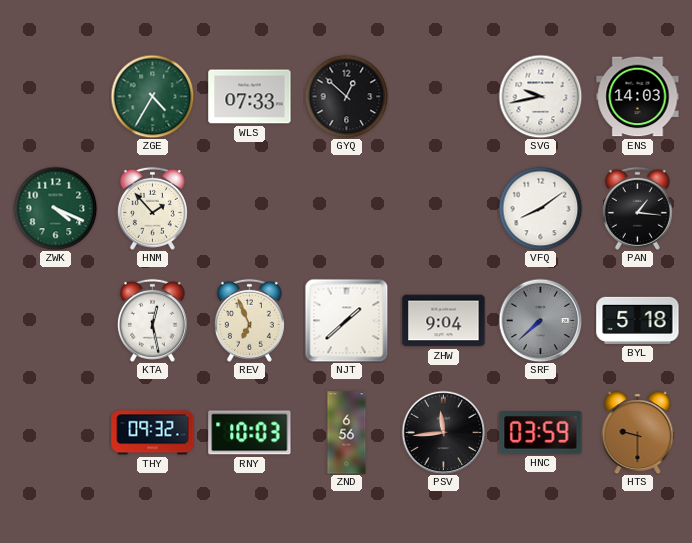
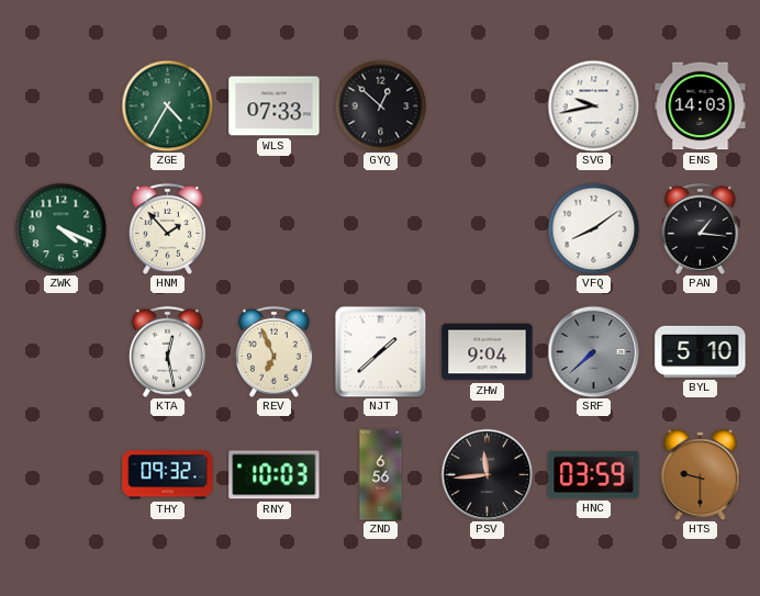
BYL: 5:18 -> 5:10
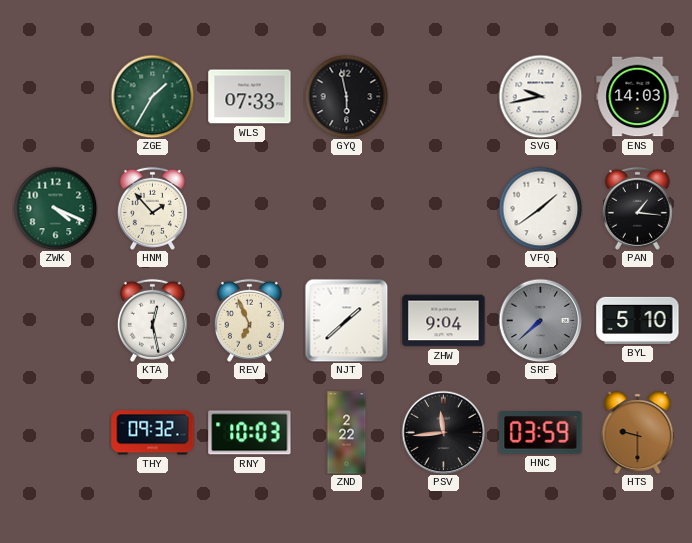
ZGE: 4:35 -> 1:35
GYQ: 12:52 -> 5:58
VFQ: 8:09 -> 1:39
ZND: 6:56 -> 2:22
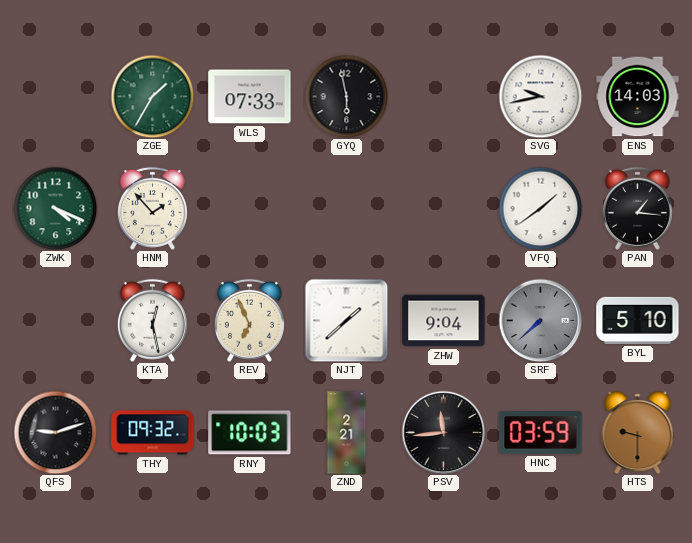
QFS: none -> 9:12
ZND: 2:22 -> 2:21
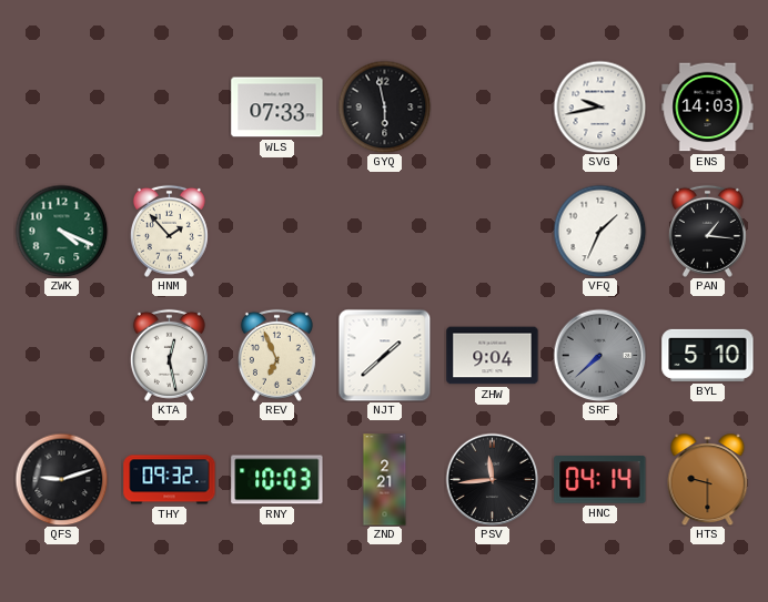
ZGE: 1:35 -> none
VFQ: 1:39 -> 1:34
HNC: 03:59 -> 04:14
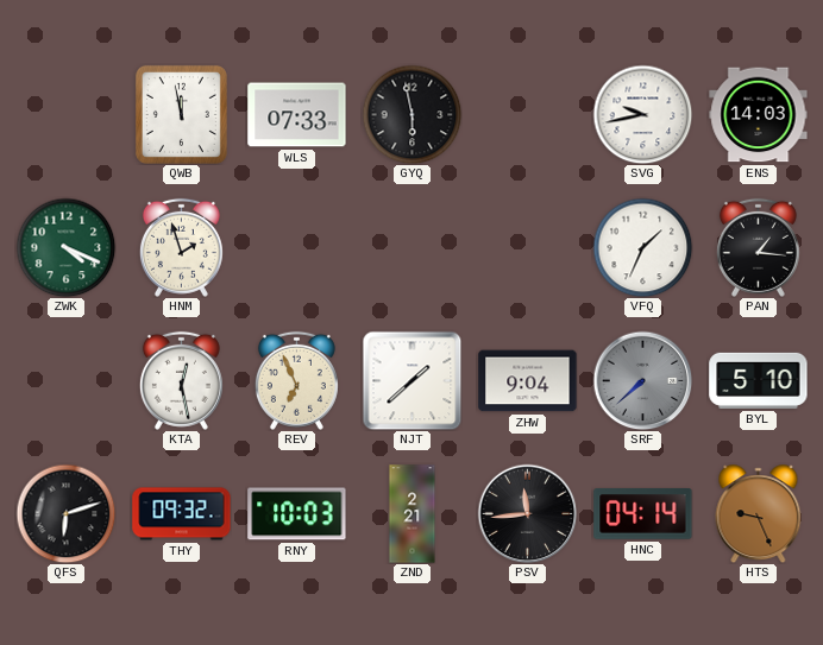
QWB: none -> 11:58
HNM: 1:53 -> 1:57
QFS: 9:12 -> 6:12
HTS: 9:30 -> 9:26
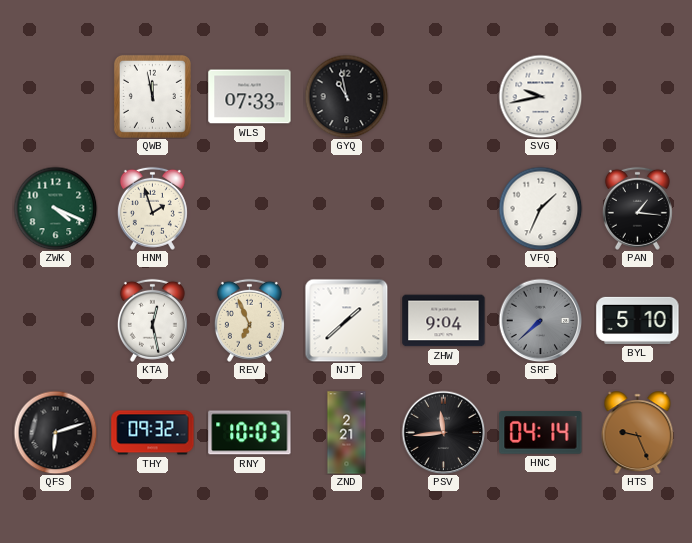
GYQ: 5:58 -> 10:58
ENS: 14:03 -> none
